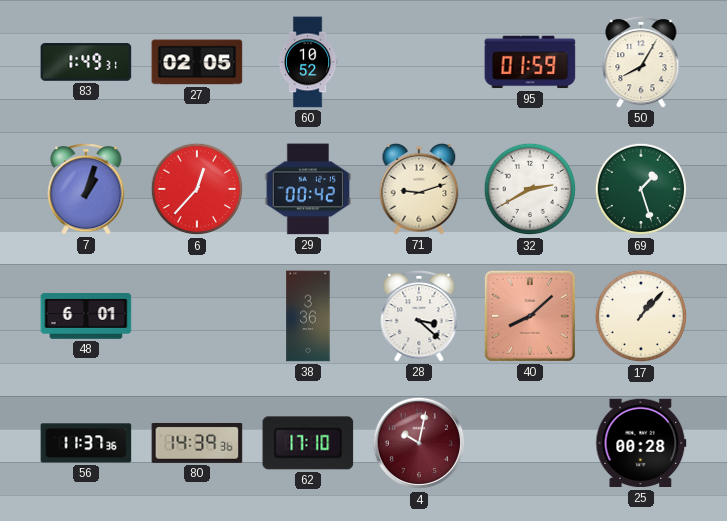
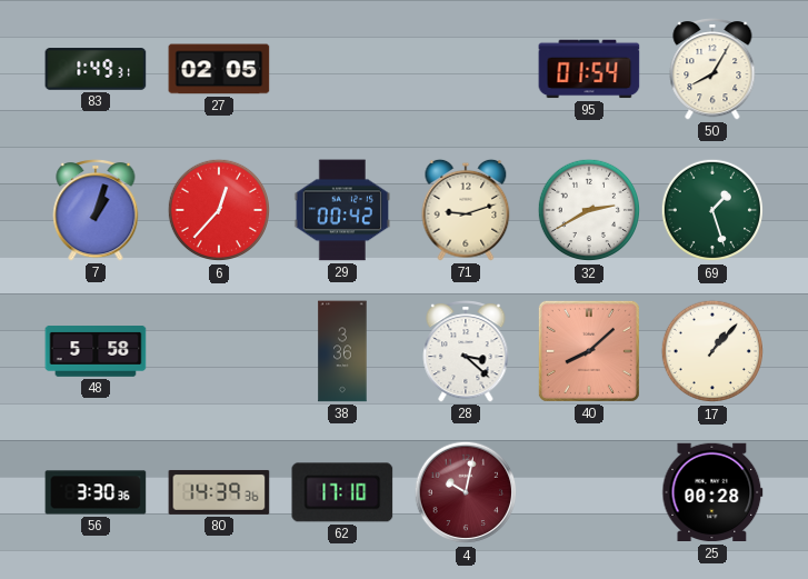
60: 10:52 -> none
95: 01:59 -> 01:54
48: 6:01 -> 5:58
56: 11:37 -> 3:30
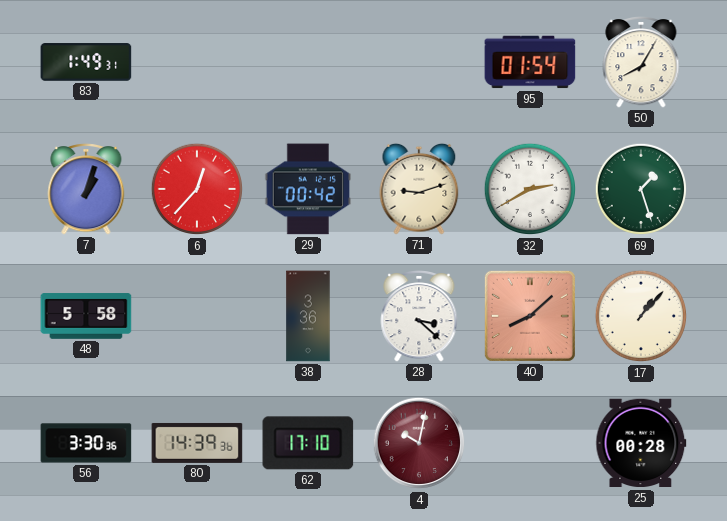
27: 02:05 -> none
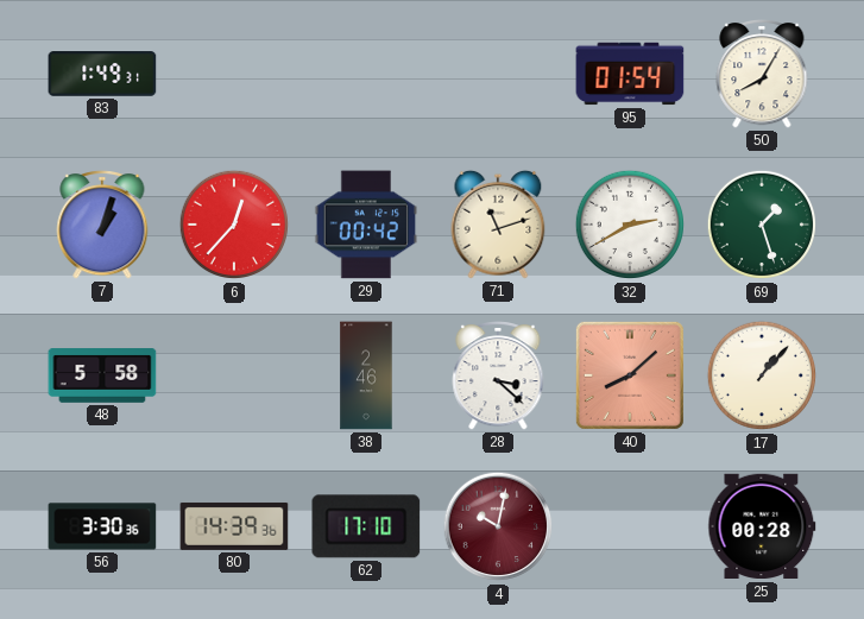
71: 9:12 -> 11:12
38: 3:36 -> 2:46
